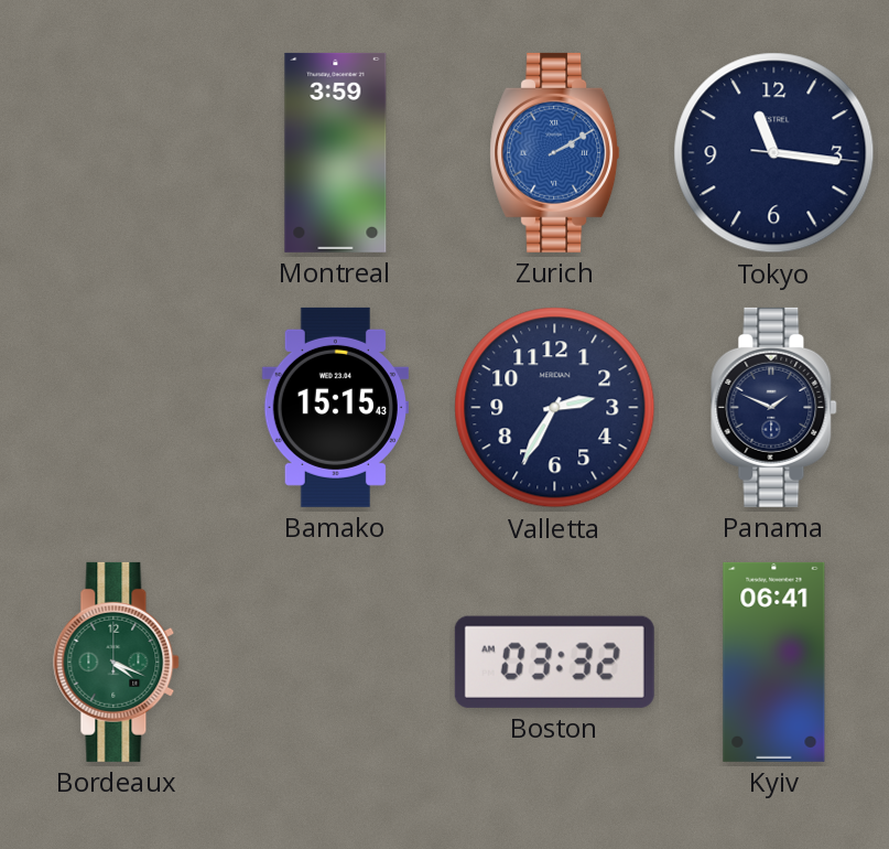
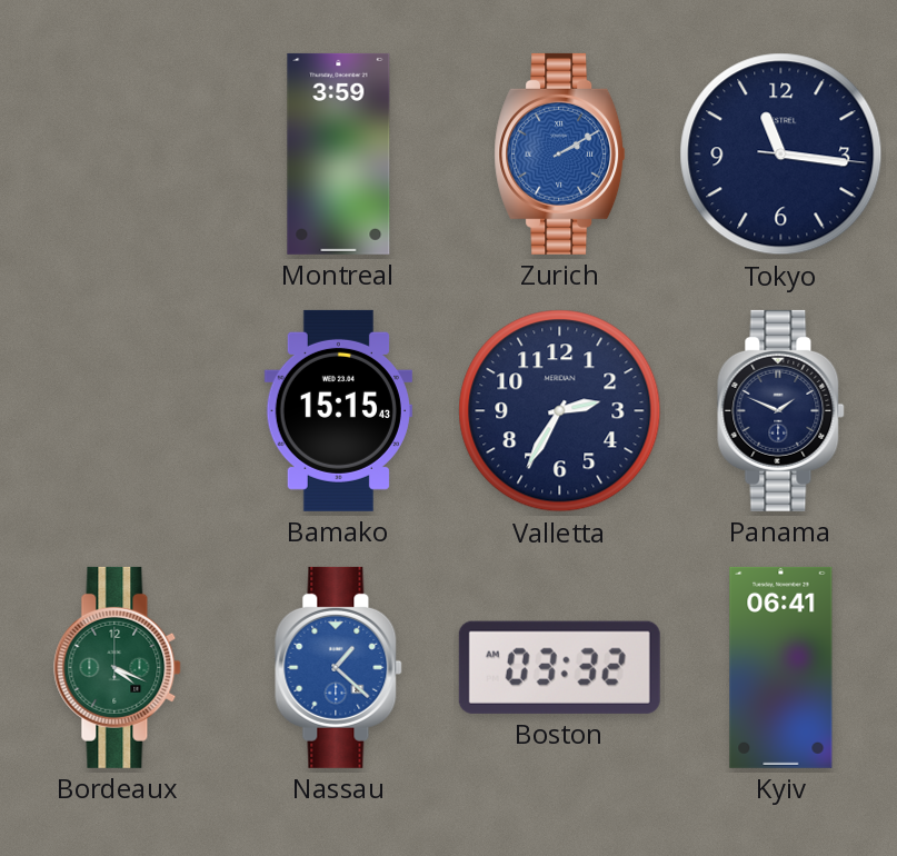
Nassau: none -> 1:22
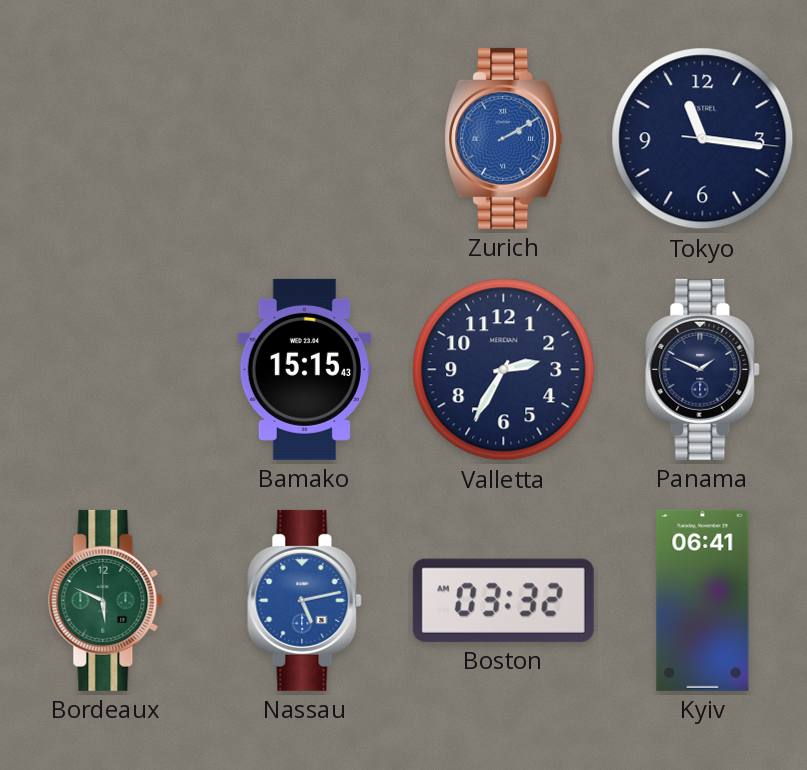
Montreal: 3:59 -> none
Bordeaux: 4:19 -> 5:49
Nassau: 1:22 -> 5:13
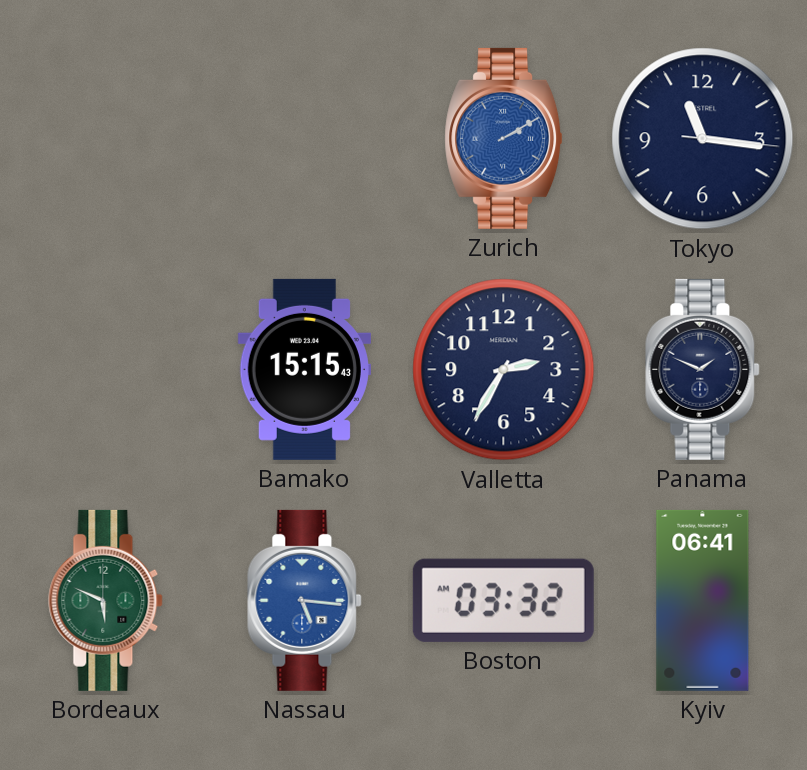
Nassau: 5:13 -> 5:16
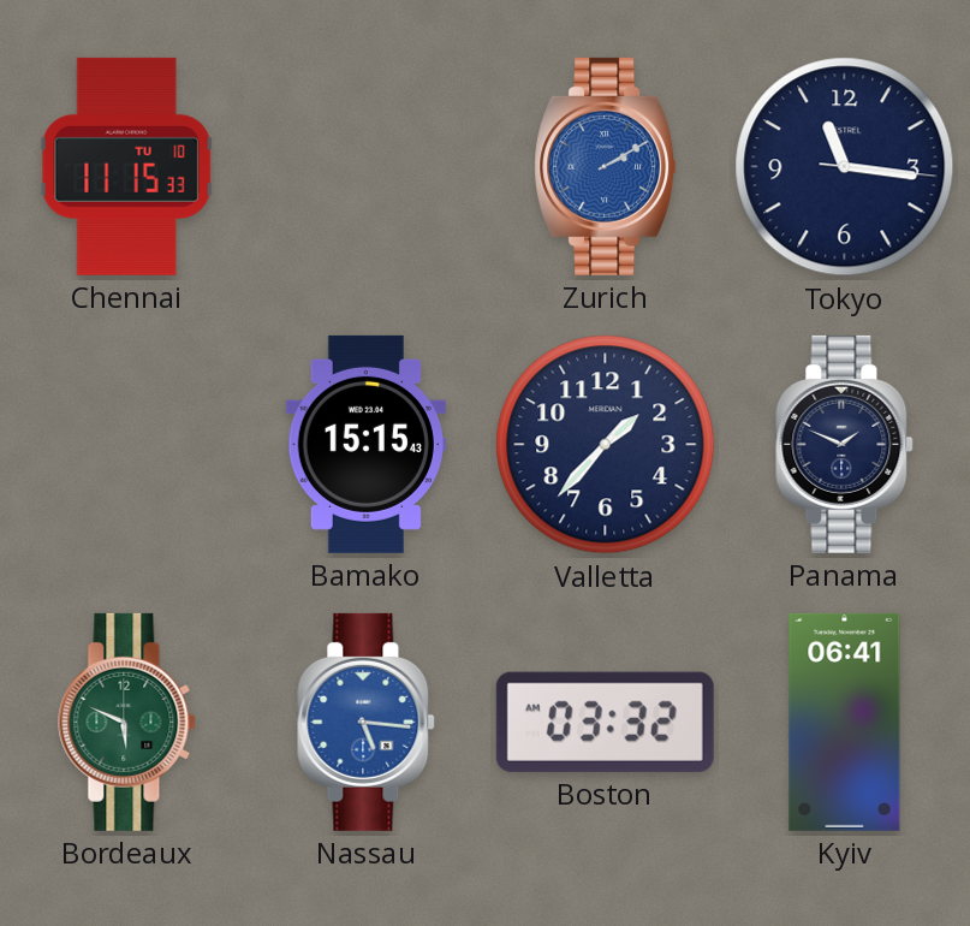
Chennai: none -> 11:15
Valletta: 2:35 -> 1:37
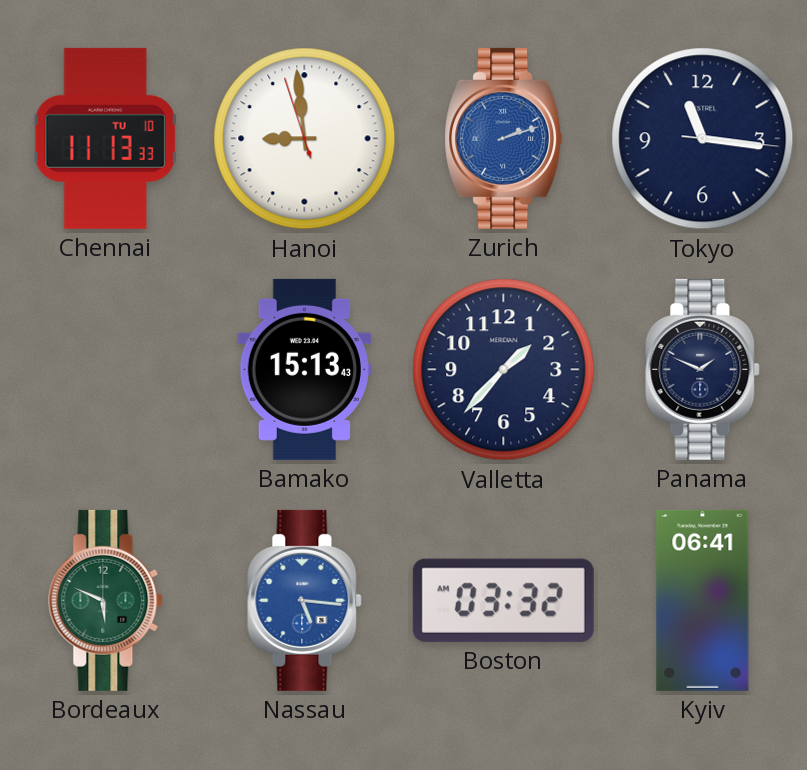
Chennai: 11:15 -> 11:13
Hanoi: none -> 8:58
Zurich: 2:10 -> 2:12
Bamako: 15:15 -> 15:13
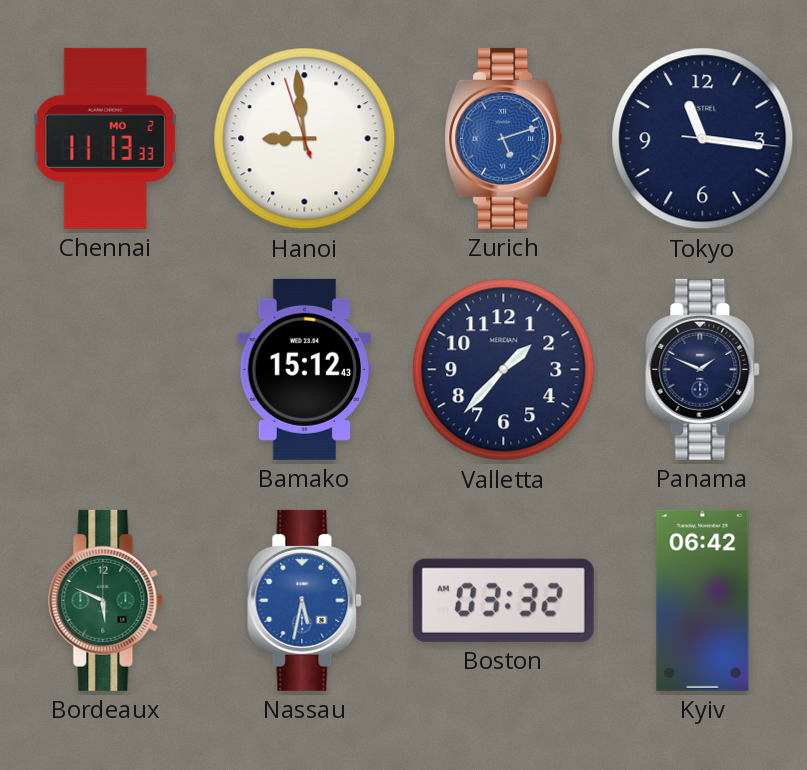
Chennai date: TU 10 -> MO 2
Zurich: 2:12 -> 5:12
Bamako: 15:13 -> 15:12
Nassau: 5:16 -> 5:32
Kyiv: 06:41 -> 06:42
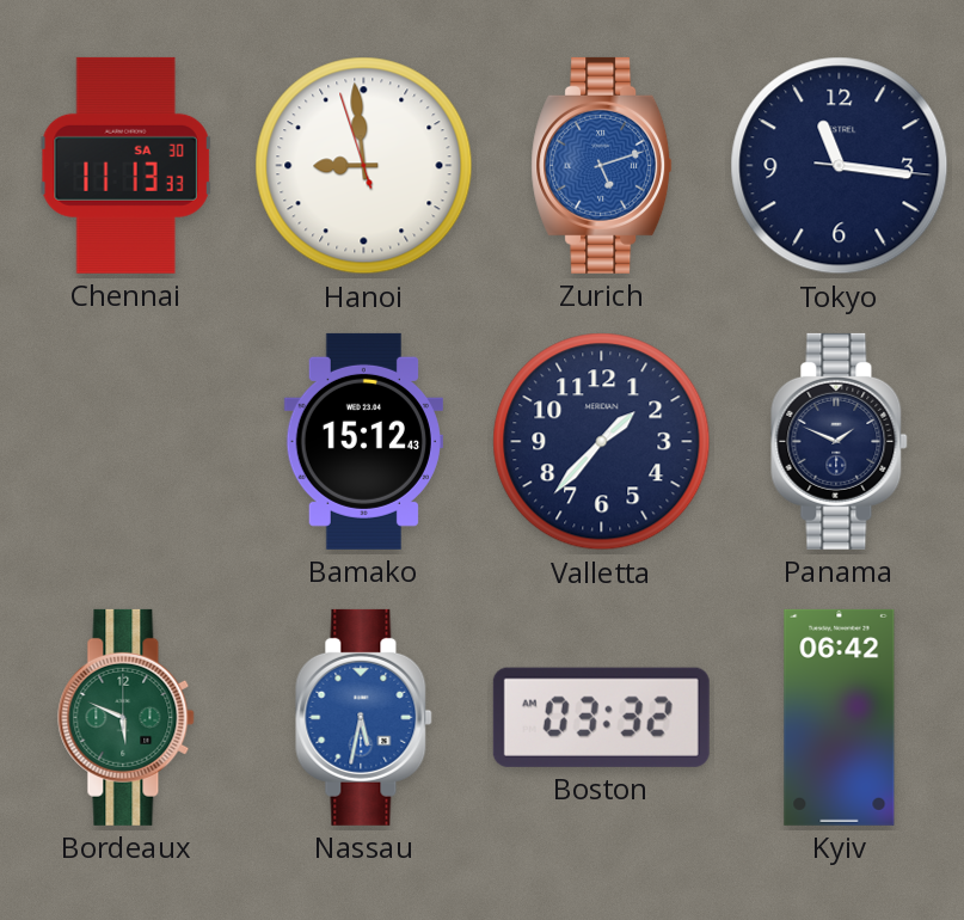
Chennai date: MO 2 -> SA 30
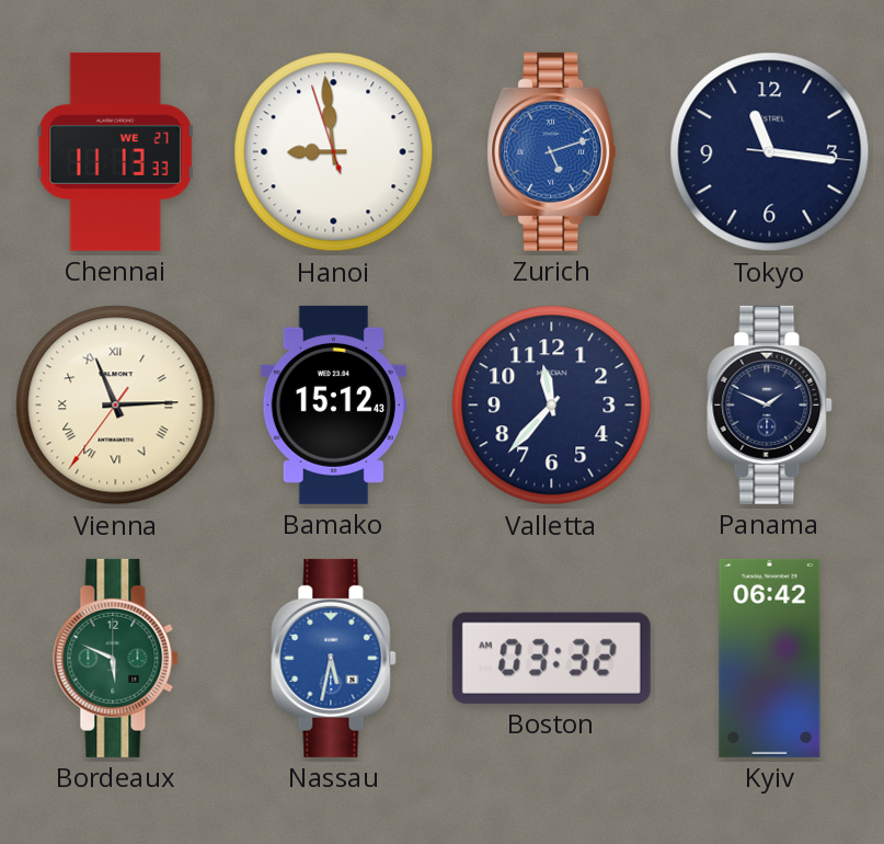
Chennai date: SA 30 -> WE 27
Vienna: none -> 11:14
Valletta: 1:37 -> 11:37
